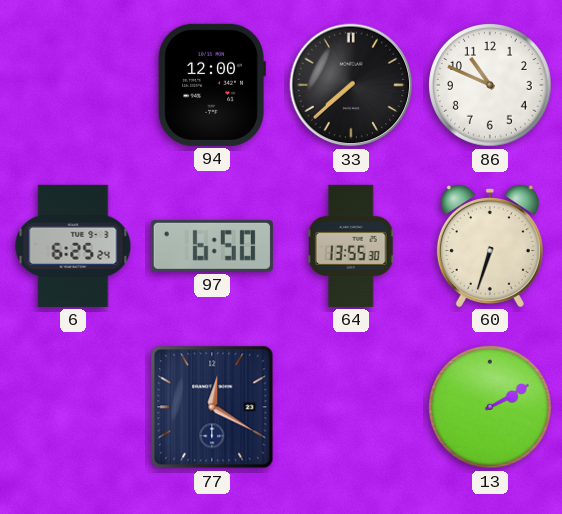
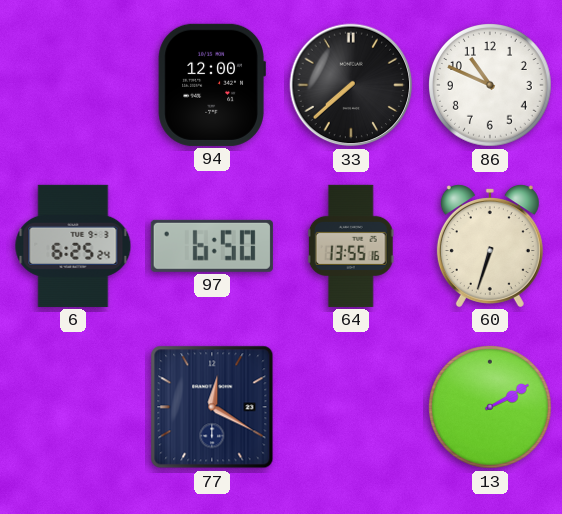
64: 13:55:30 -> 13:55:16
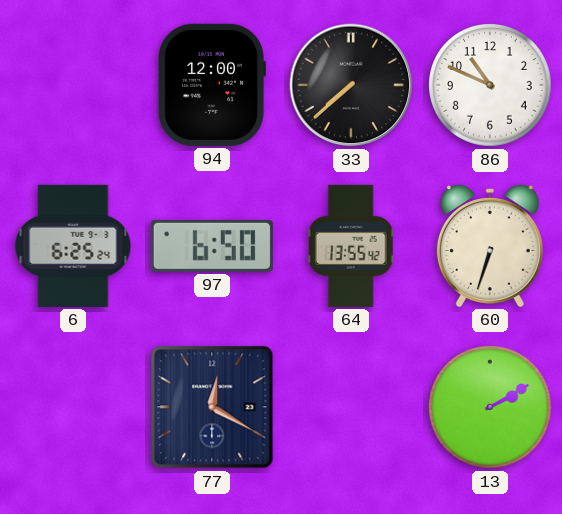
64: 13:55:16 -> 13:55:42
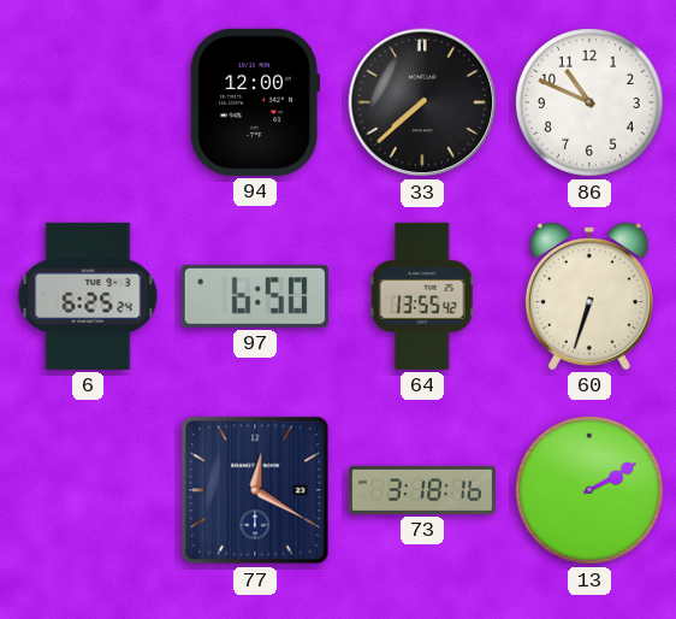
73: none -> 3:18
